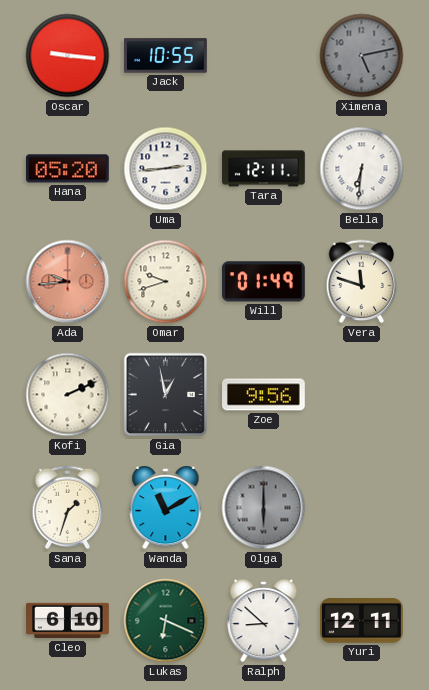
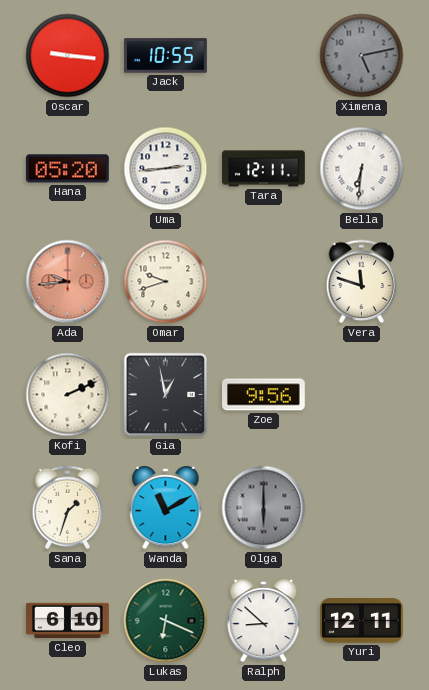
Will: 01:49 -> none
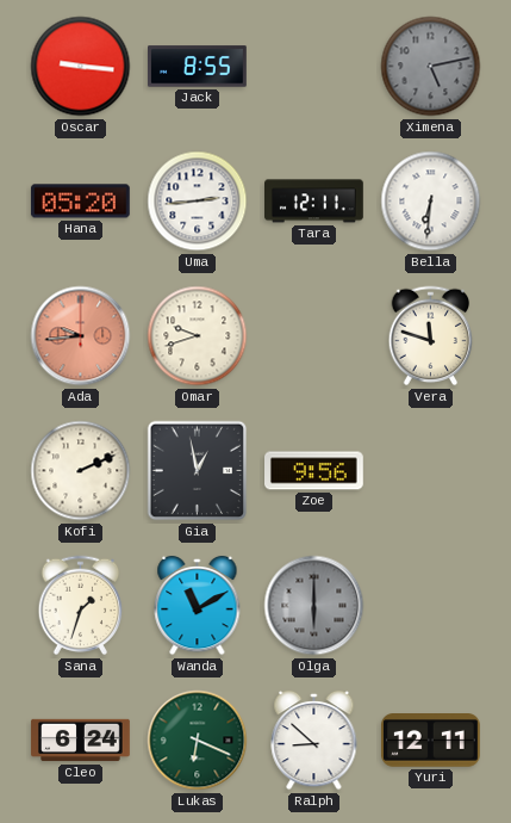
Jack: 10:55 -> 8:55
Cleo: 6:10 -> 6:24
